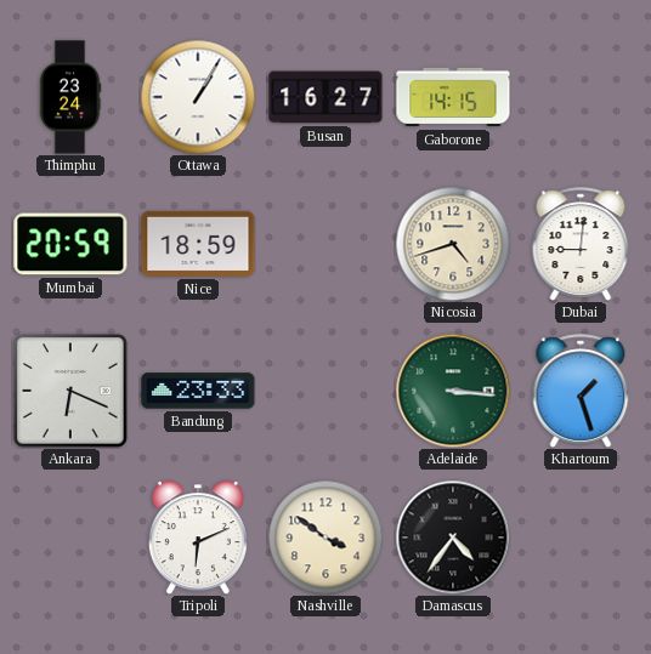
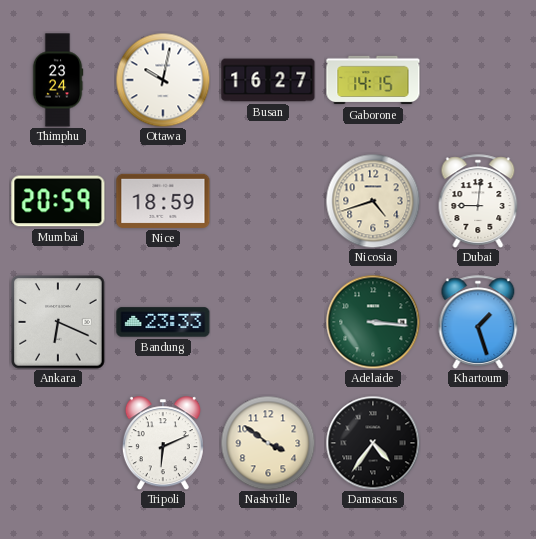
Ottawa: 1:05 -> 10:02
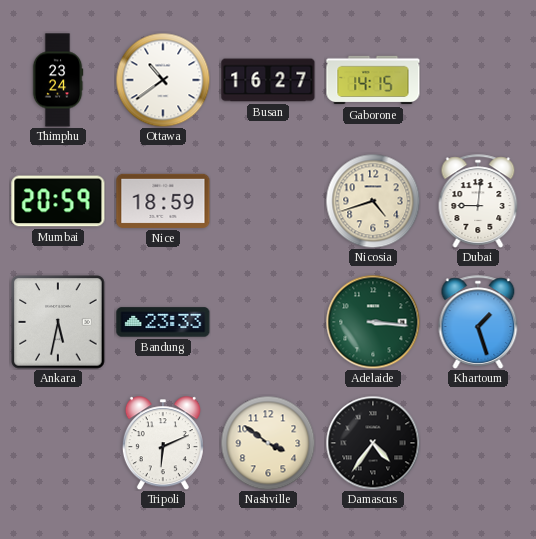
Ottawa: 10:02 -> 10:39
Ankara: 6:19 -> 5:32
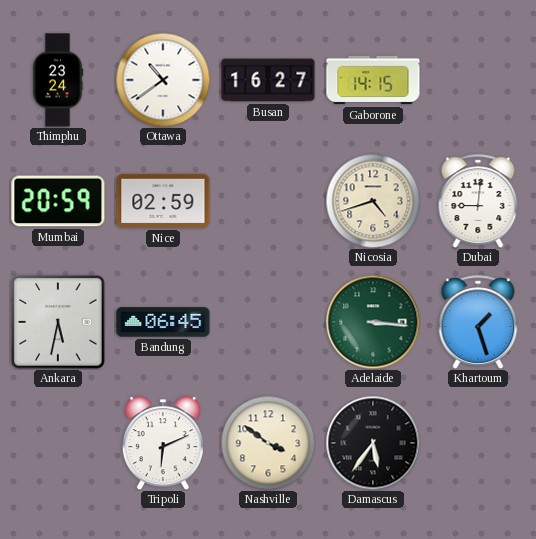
Nice: 18:59 -> 02:59
Bandung: 23:33 -> 06:45
Damascus: 4:36 -> 5:36
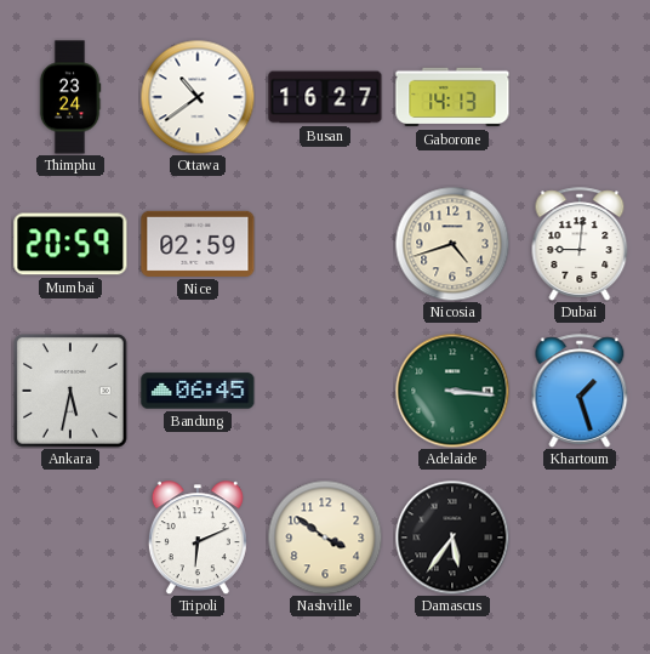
Gaborone: 14:15 -> 14:13
